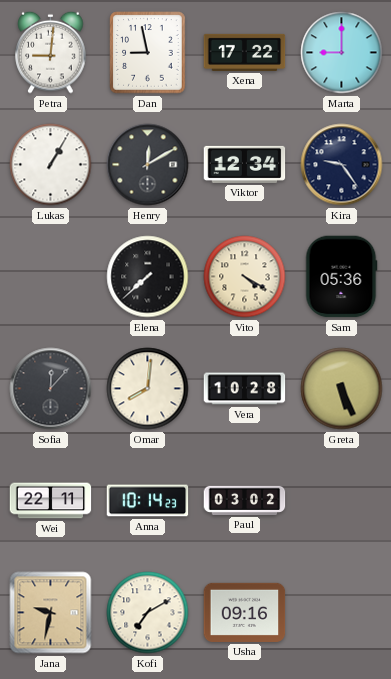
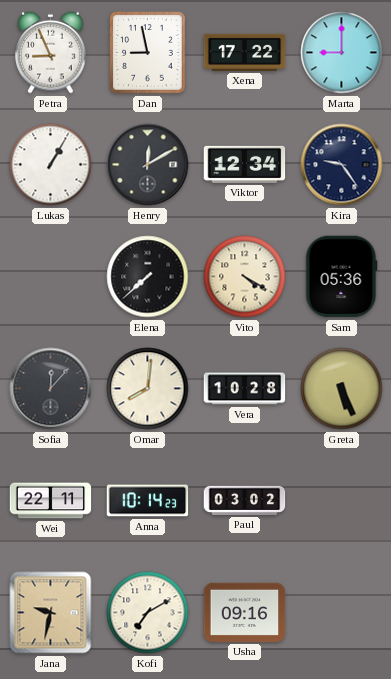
Petra: 9:01 -> 8:56
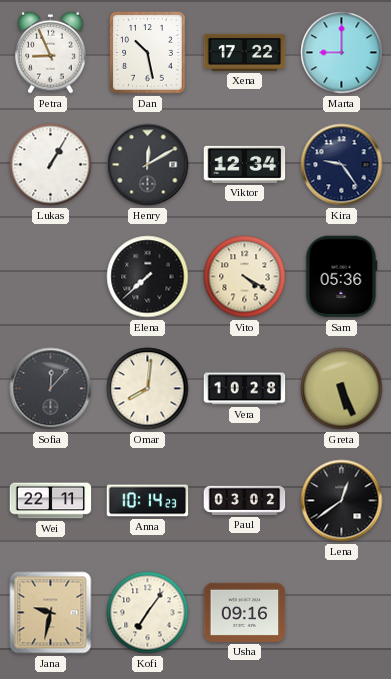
Dan: 8:58 -> 10:28
Lena: none -> 12:39
Kofi: 7:10 -> 7:06
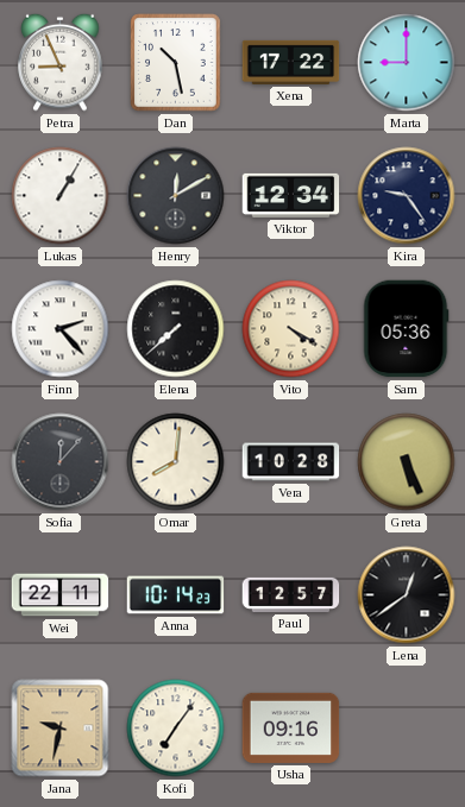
Finn: none -> 2:23
Paul: 03:02 -> 12:57
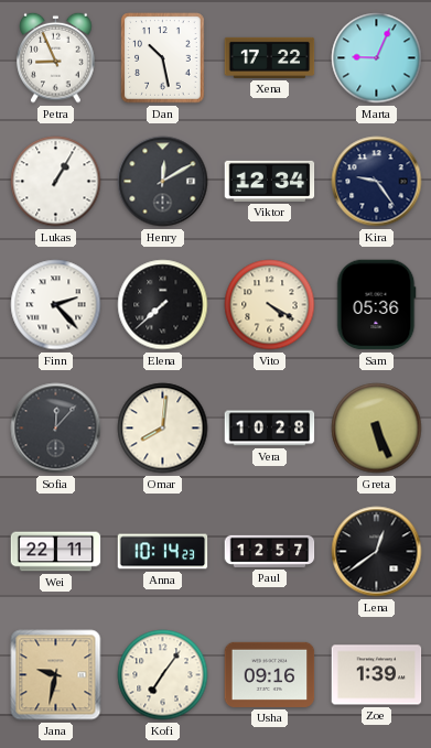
Marta: 9:00 -> 9:04
Zoe: none -> 1:39
